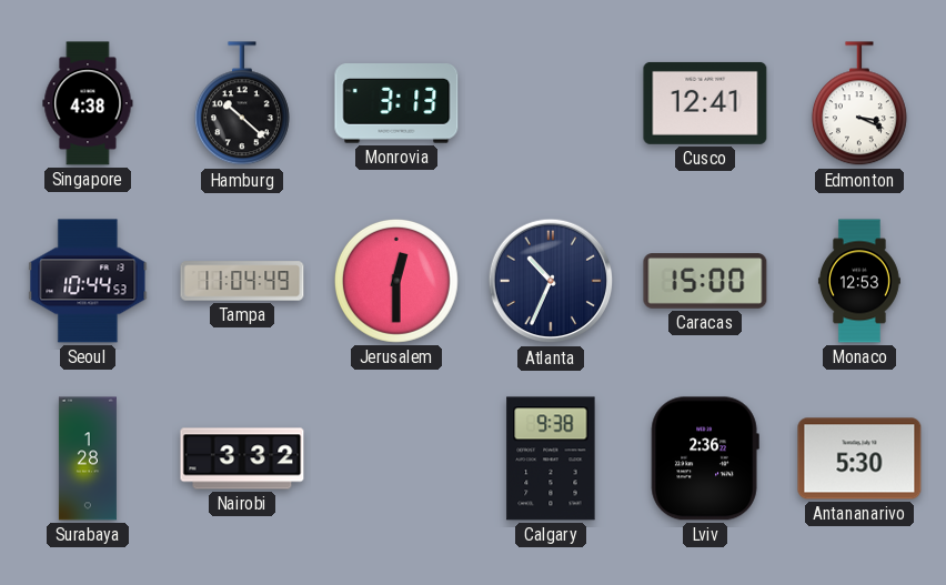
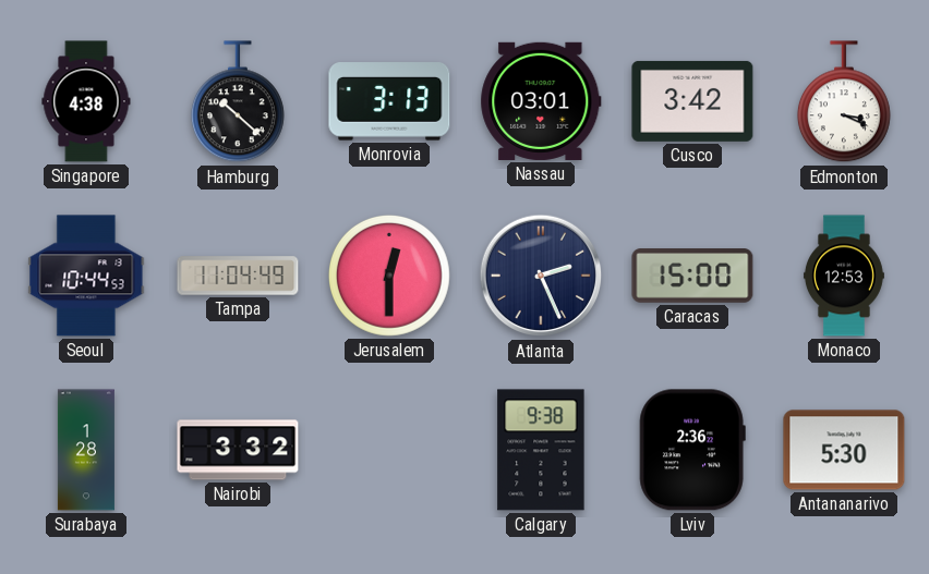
Nassau: none -> 03:01
Cusco: 12:41 -> 3:42
Atlanta: 10:34 -> 2:26
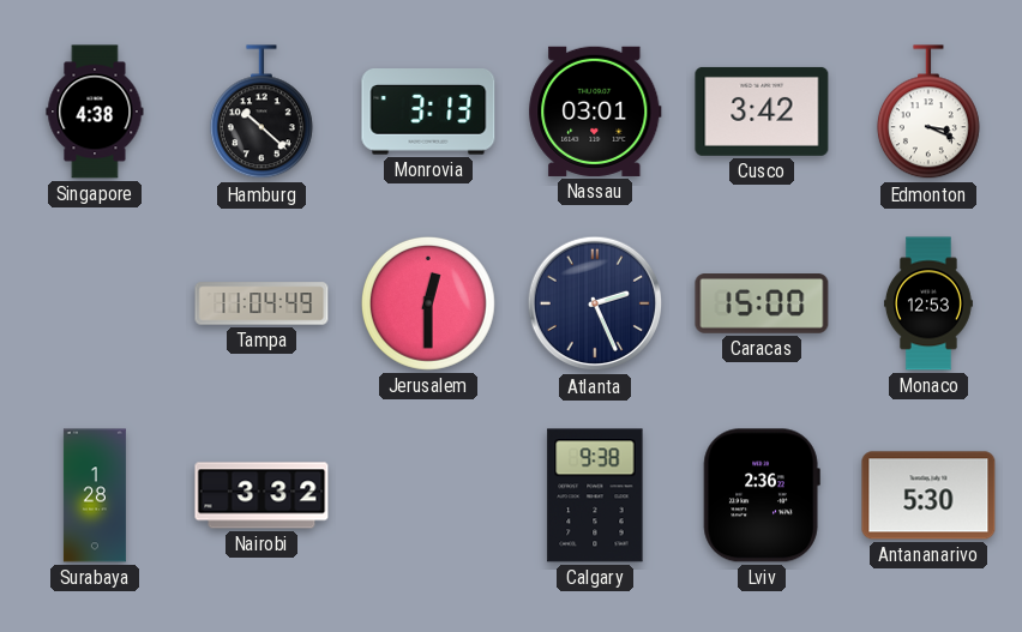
Seoul: 10:44 -> none
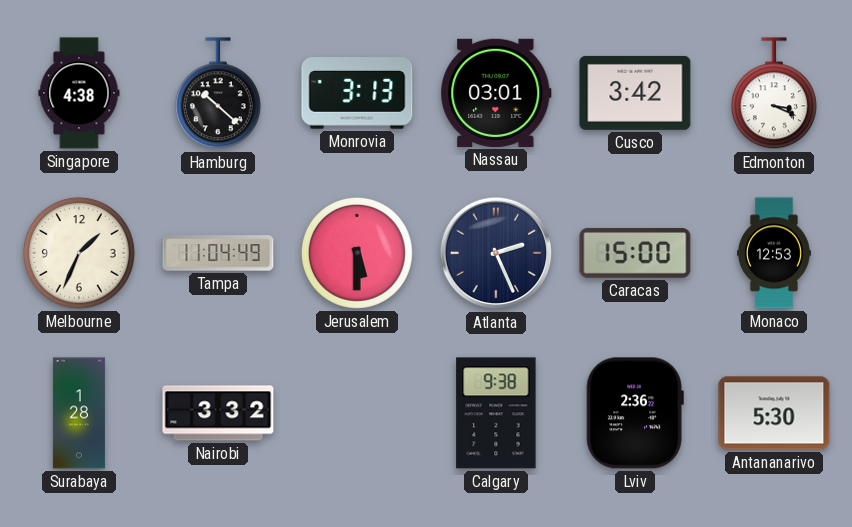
Melbourne: none -> 1:34
Jerusalem: 12:30 -> 5:30
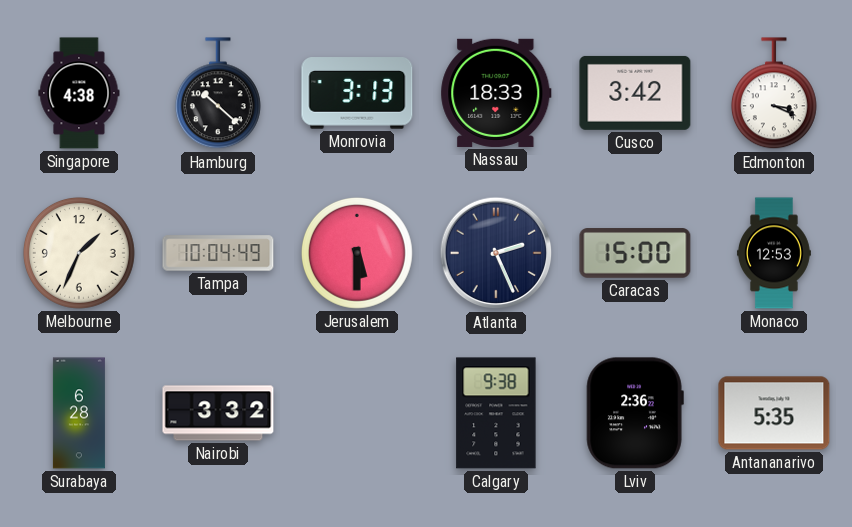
Nassau: 03:01 -> 18:33
Tampa: 11:04 -> 10:04
Surabaya: 1:28 -> 6:28
Antananarivo: 5:30 -> 5:35
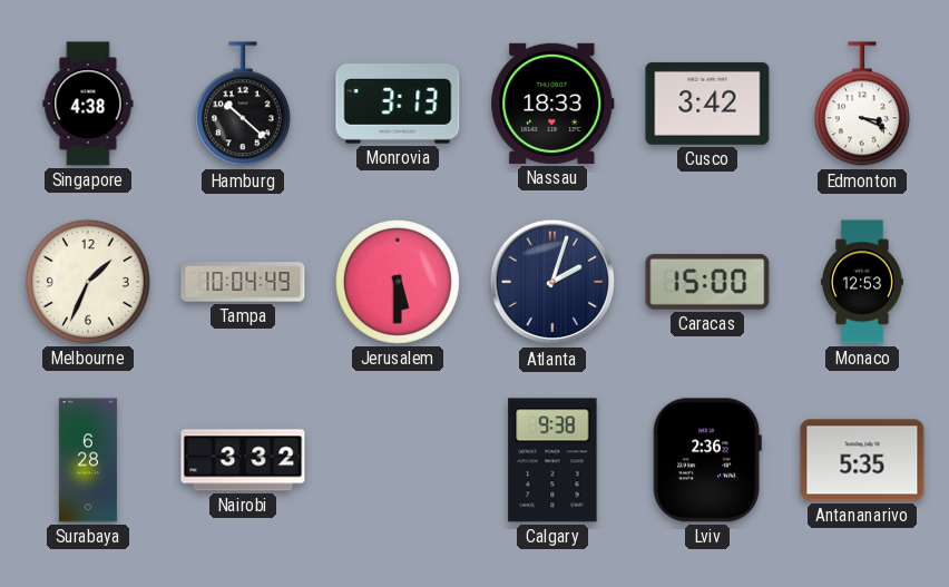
Atlanta: 2:26 -> 2:03
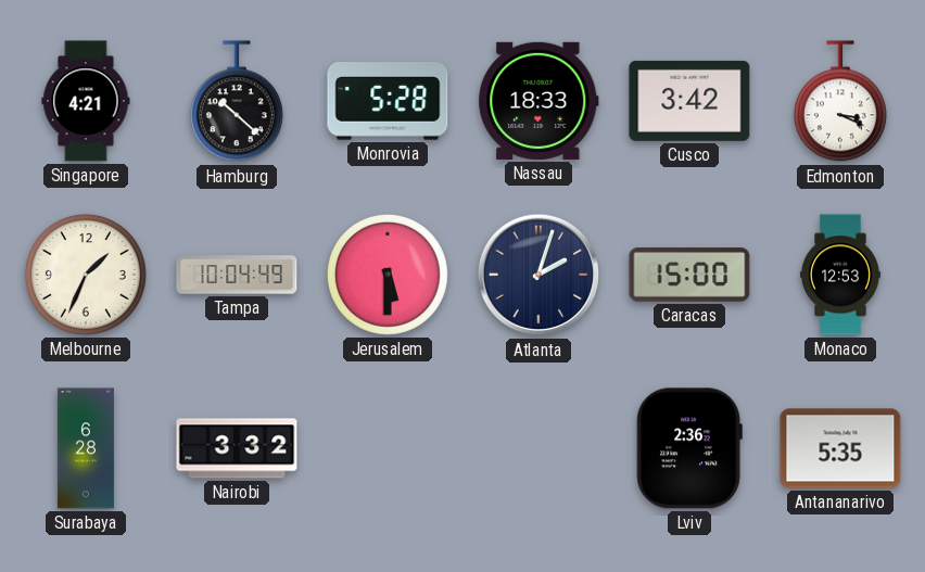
Singapore: 4:38 -> 4:21
Monrovia: 3:13 -> 5:28
Calgary: 9:38 -> none
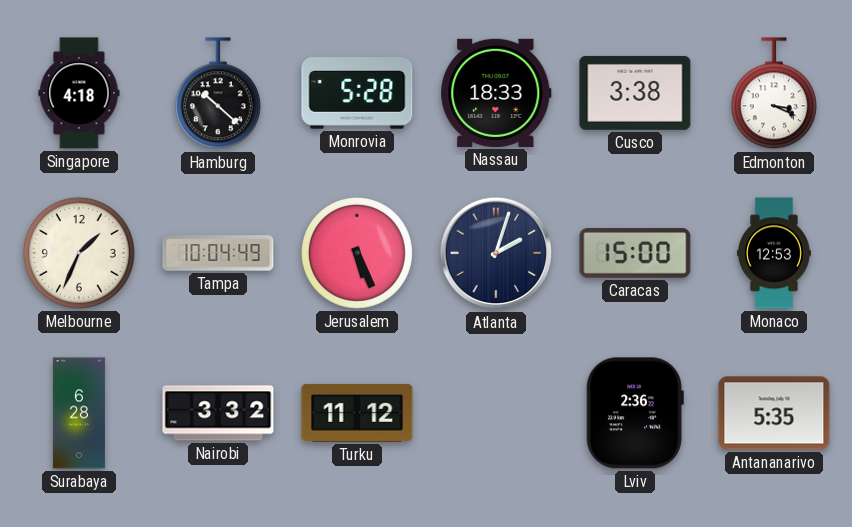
Singapore: 4:21 -> 4:18
Cusco: 3:42 -> 3:38
Jerusalem: 5:30 -> 5:26
Turku: none -> 11:12
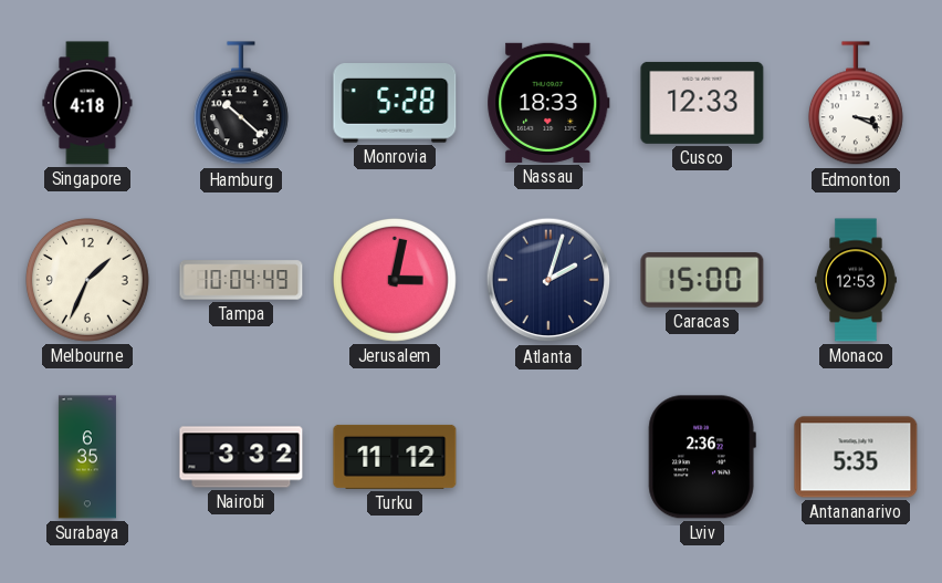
Cusco: 3:38 -> 12:33
Jerusalem: 5:26 -> 3:02
Surabaya: 6:28 -> 6:35
